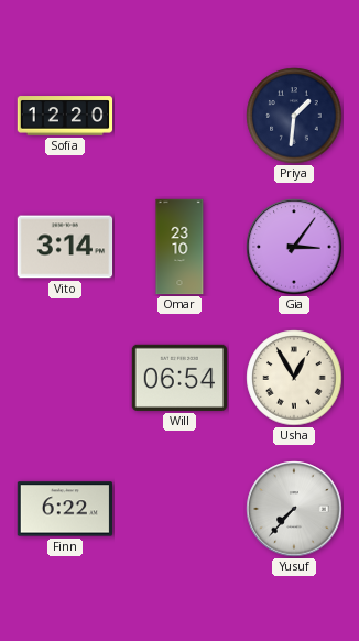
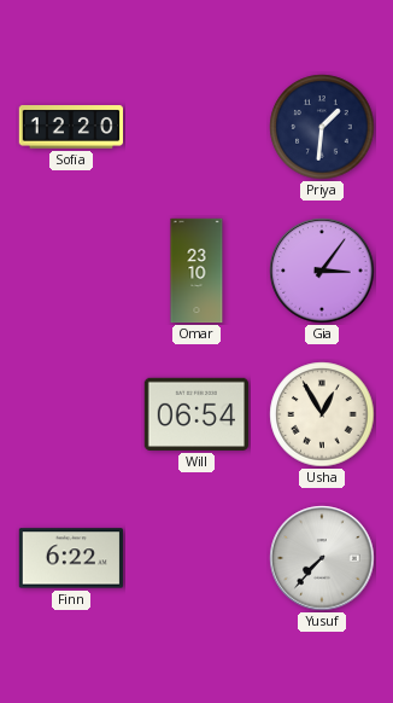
Vito: 3:14 -> none
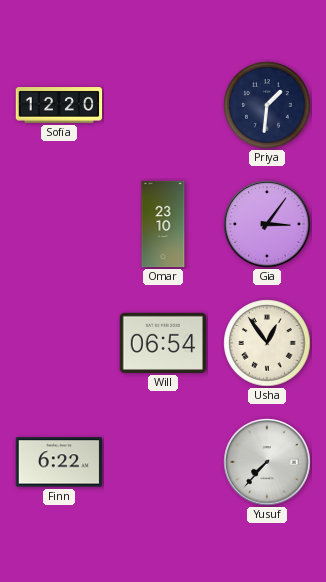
Usha: 12:55 -> 12:54
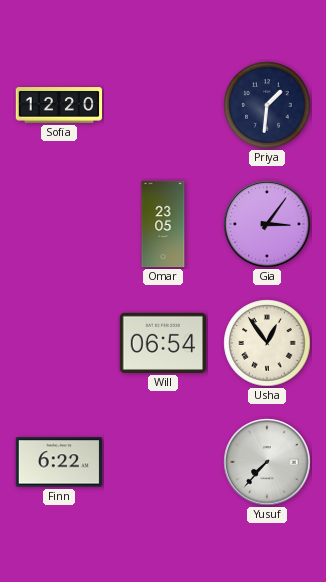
Omar: 23:10 -> 23:05
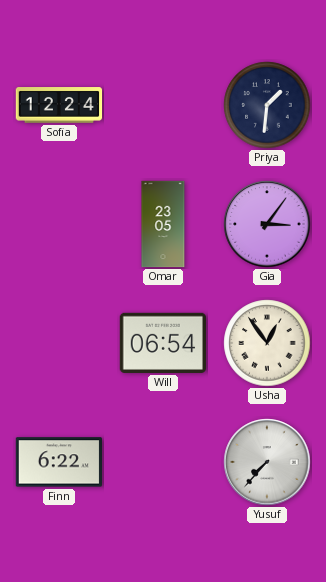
Sofia: 12:20 -> 12:24
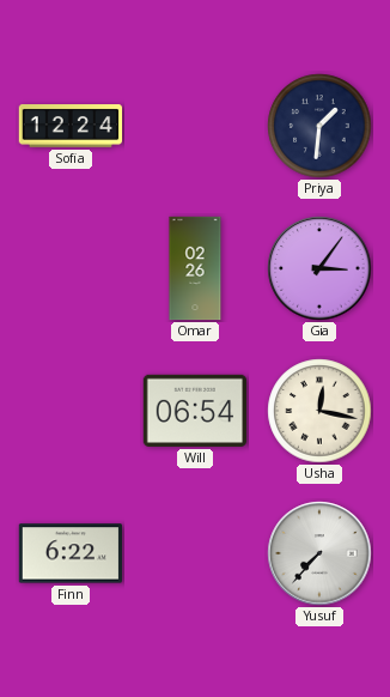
Omar: 23:05 -> 02:26
Usha: 12:54 -> 12:17
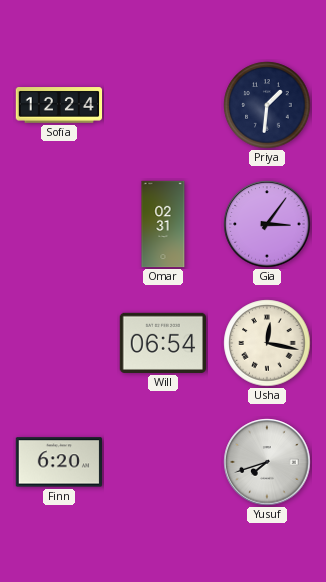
Omar: 02:26 -> 02:31
Finn: 6:22 -> 6:20
Yusuf: 7:37 -> 7:42
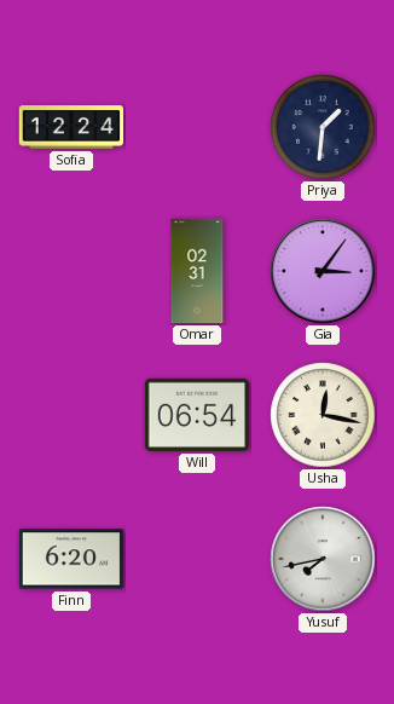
Yusuf: 7:42 -> 7:43
